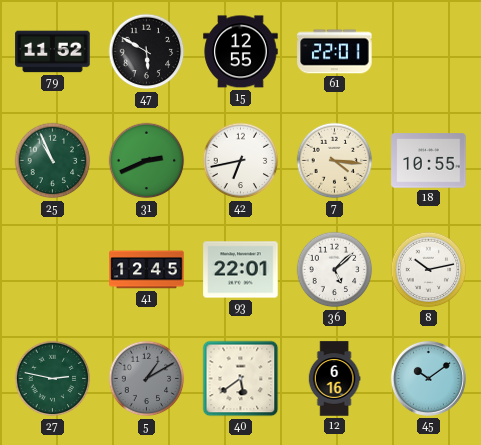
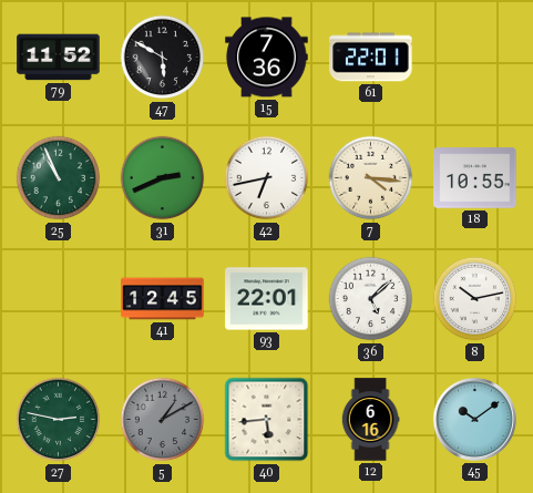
15: 12:55 -> 7:36
40: 5:39 -> 5:44
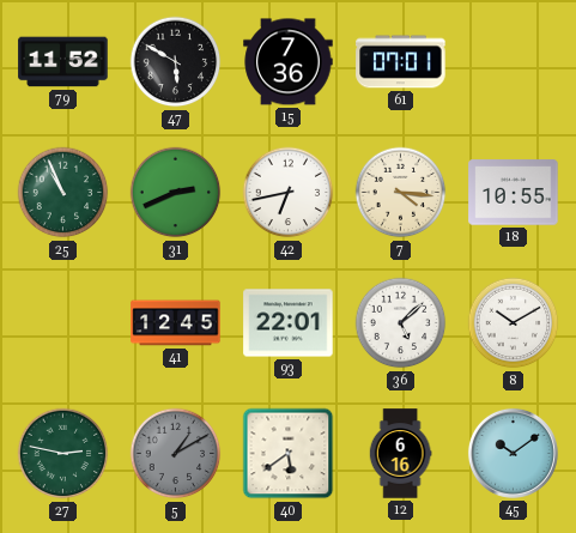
61: 22:01 -> 07:01
8: 10:13 -> 10:10
40: 5:44 -> 5:39
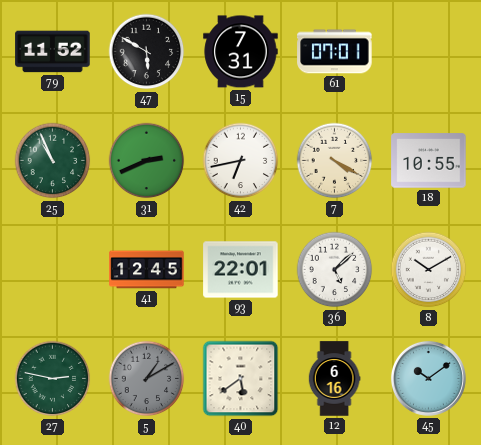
15: 7:36 -> 7:31
7: 4:16 -> 4:20
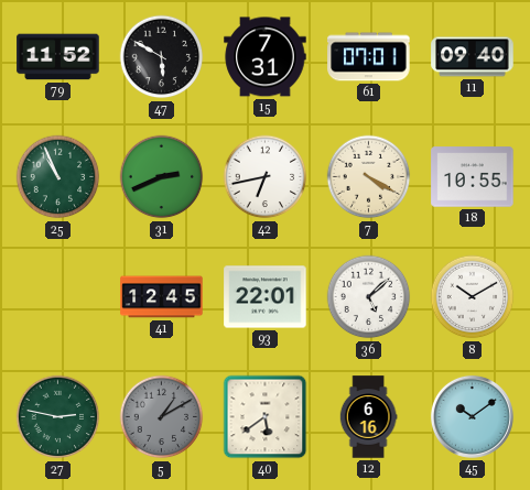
11: none -> 09:40
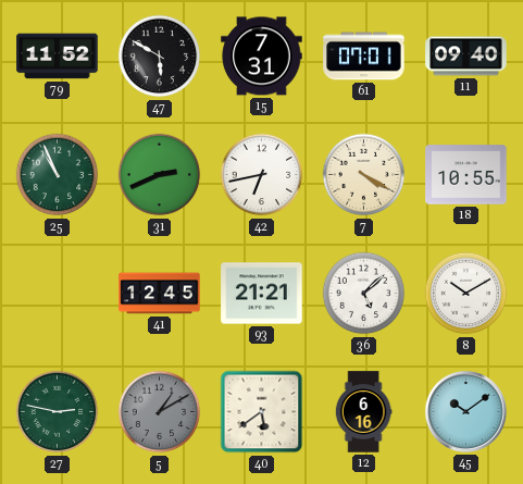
93: 22:01 -> 21:21
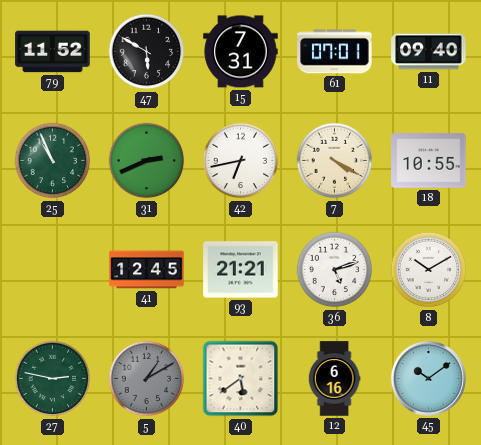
36: 5:08 -> 5:12
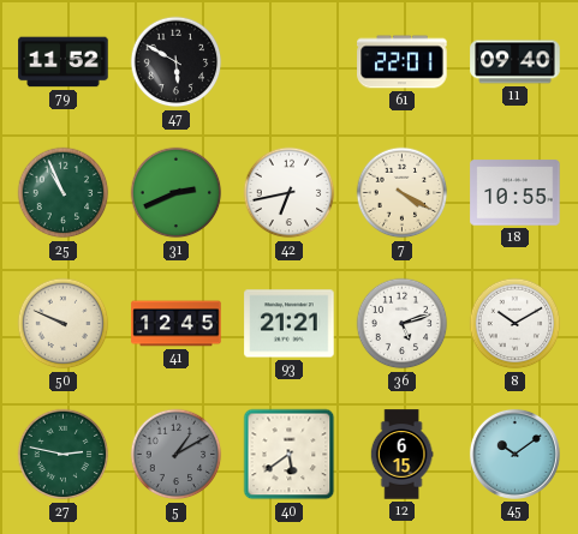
15: 7:31 -> none
61: 07:01 -> 22:01
50: none -> 9:49
12: 6:16 -> 6:15
